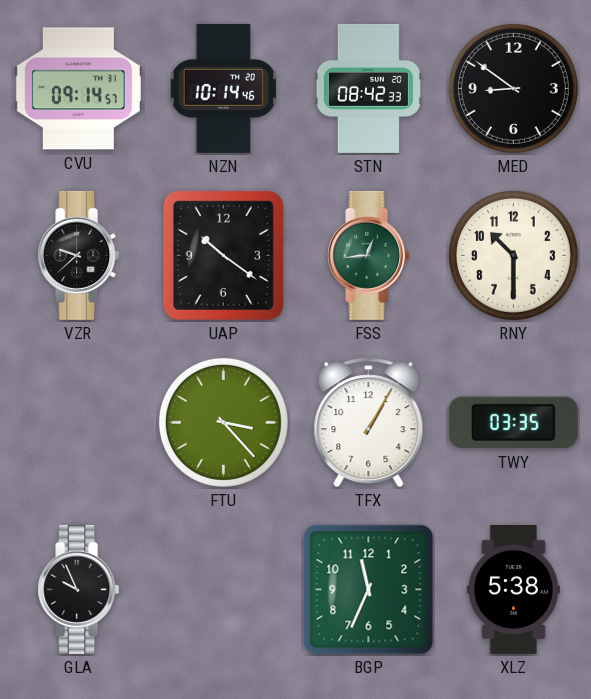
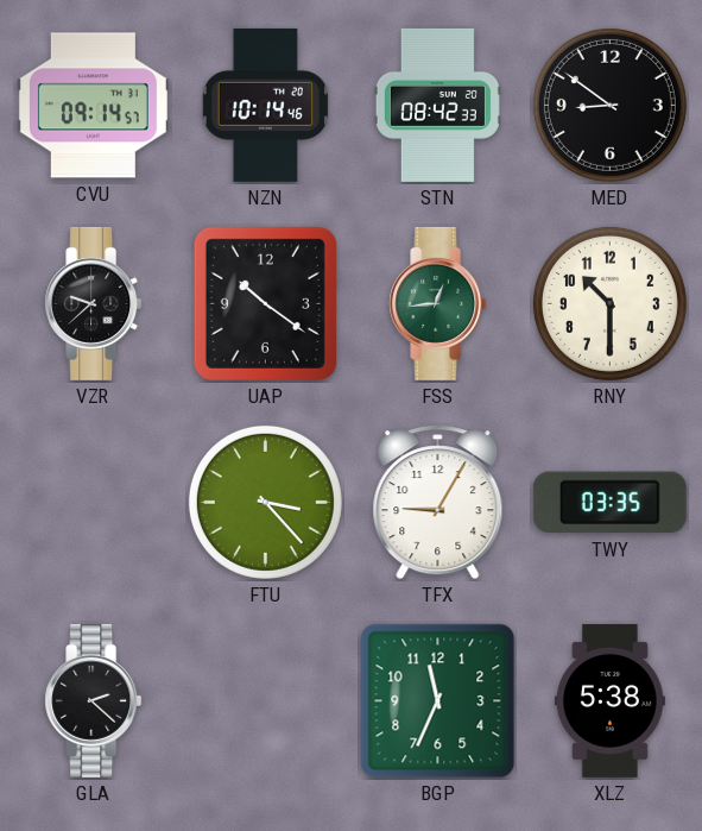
TFX: 1:05 -> 9:05
GLA: 9:56 -> 2:22
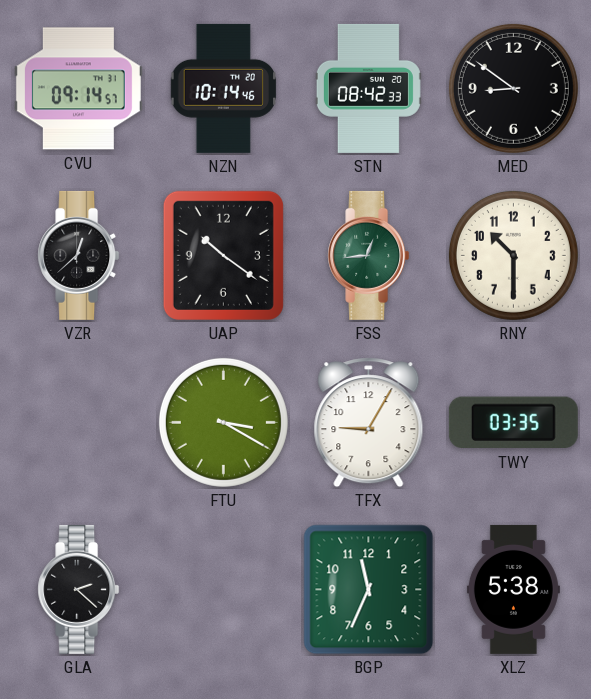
VZR: 9:38 -> 12:38
FTU: 3:23 -> 3:20
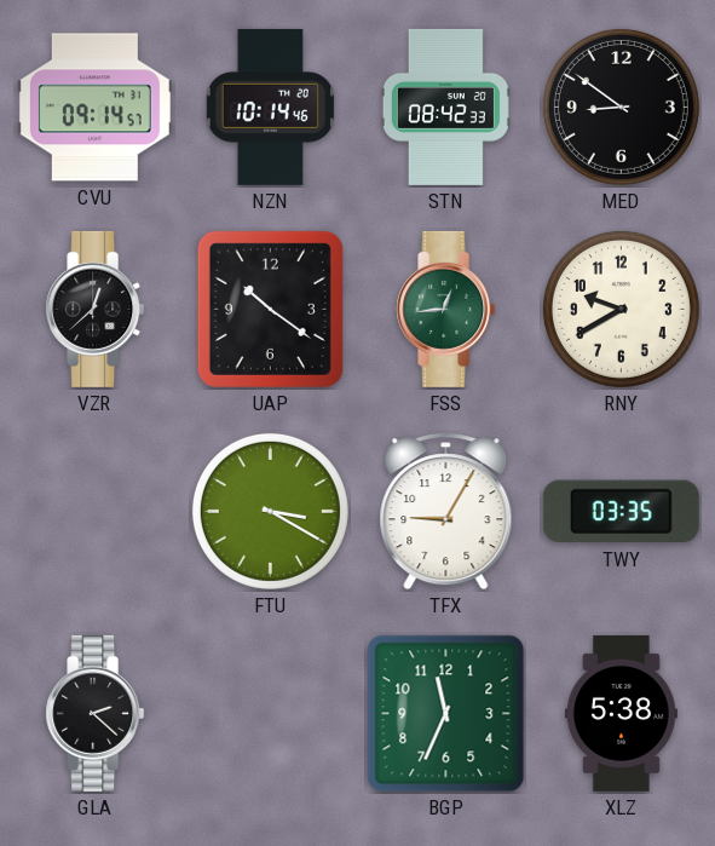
RNY: 10:30 -> 9:40
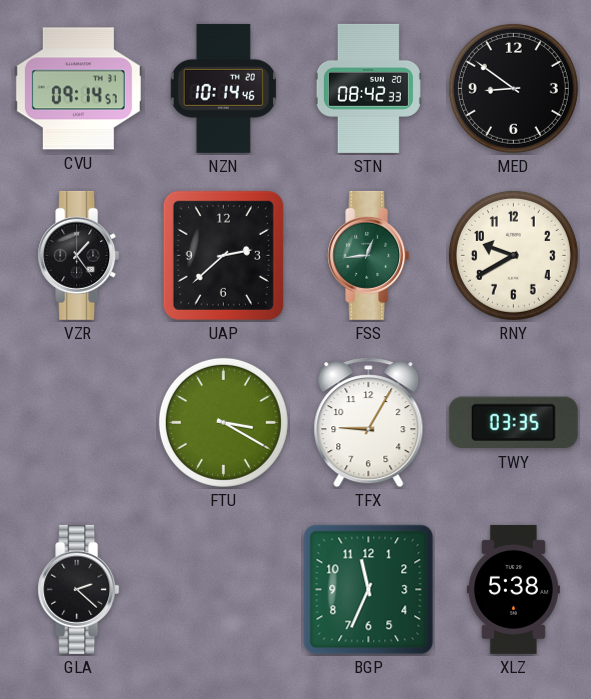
VZR: 12:38 -> 1:24
UAP: 10:21 -> 2:38
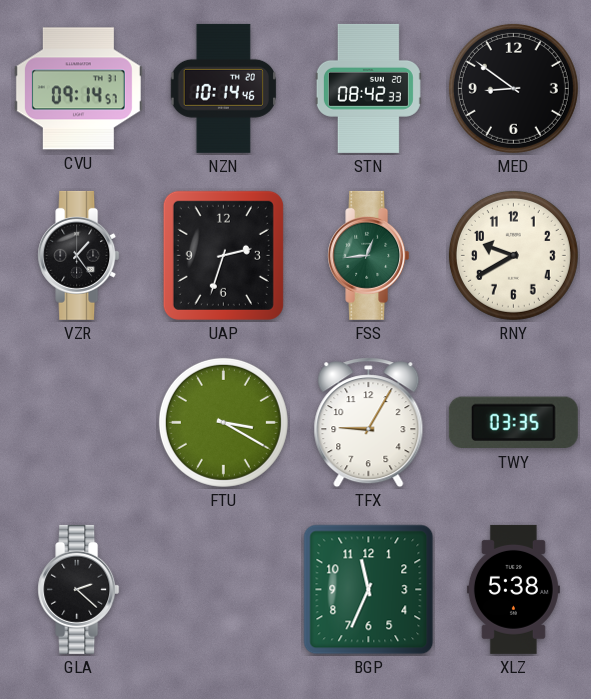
UAP: 2:38 -> 2:33
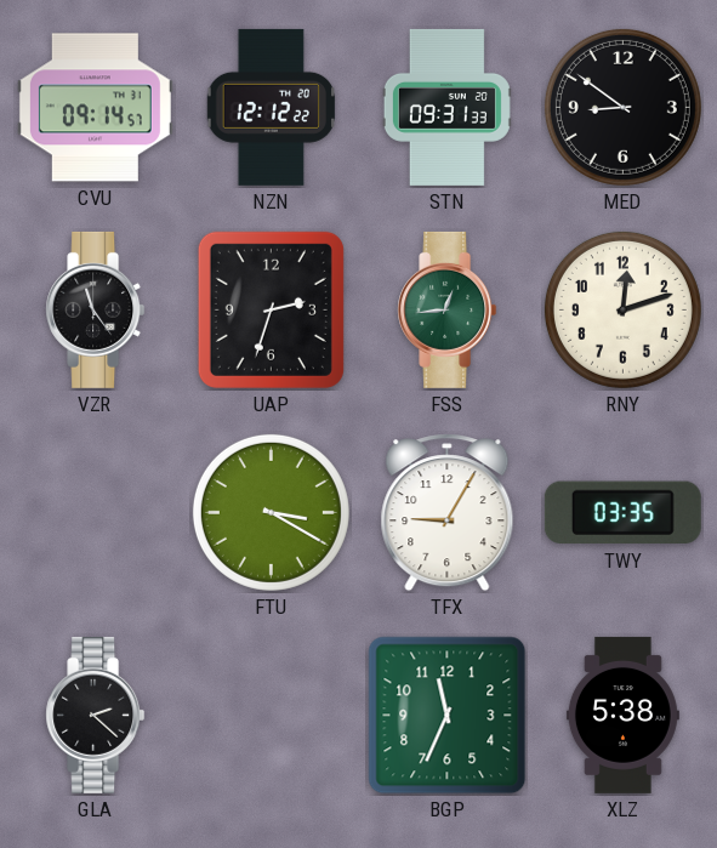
NZN: 10:14 -> 12:12
STN: 08:42 -> 09:31
VZR: 1:24 -> 11:24
RNY: 9:40 -> 12:12
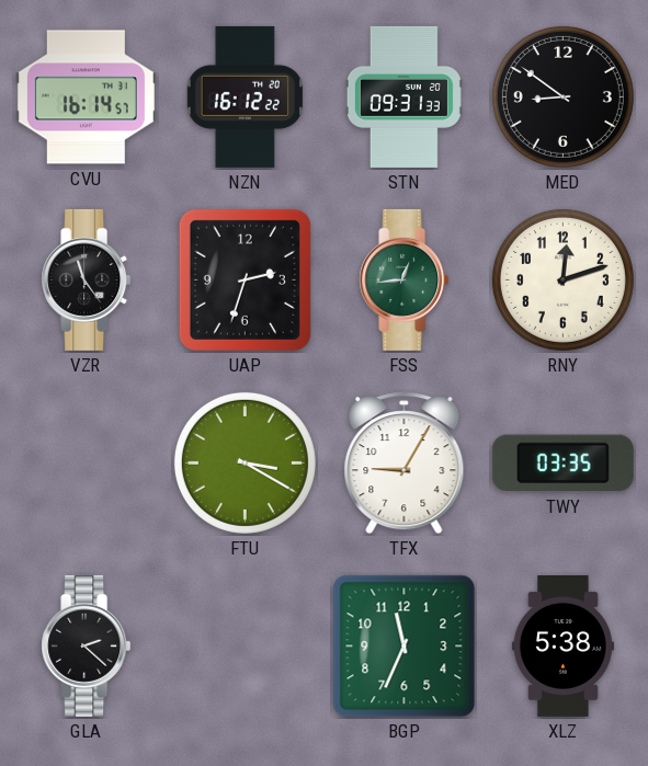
CVU: 09:14 -> 16:14
NZN: 12:12 -> 16:12
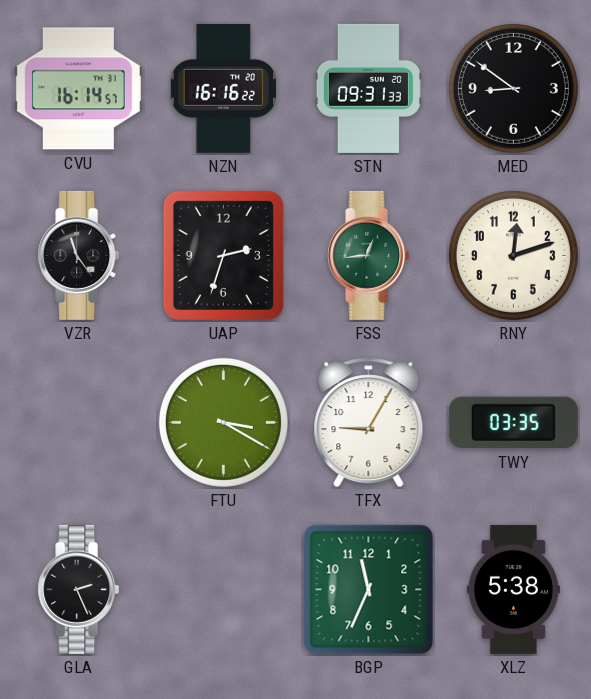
NZN: 16:12 -> 16:16
GLA: 2:22 -> 2:26
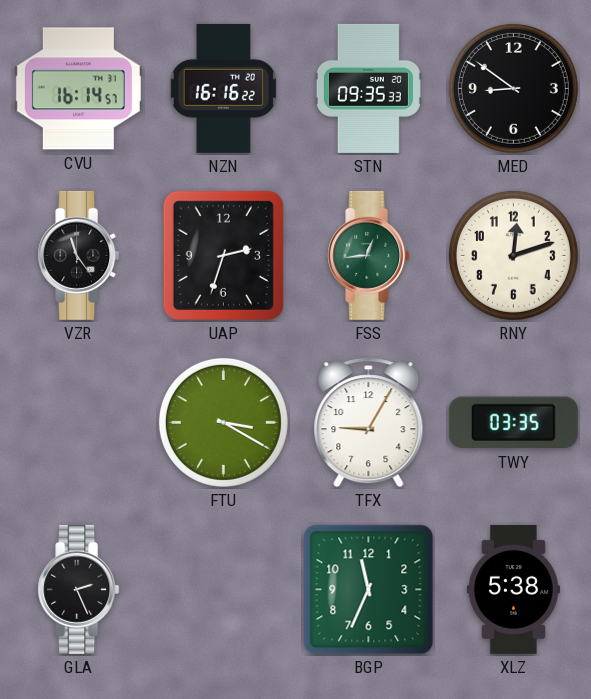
STN: 09:31 -> 09:35
